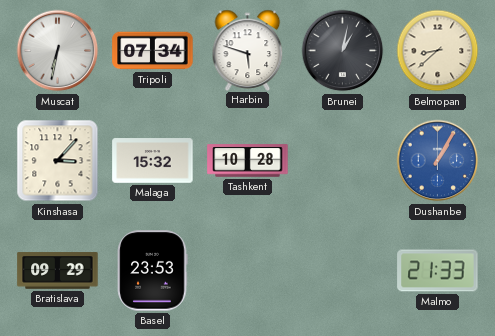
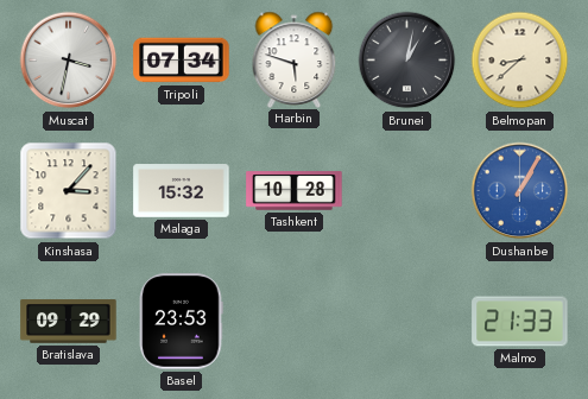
Muscat: 6:32 -> 3:32
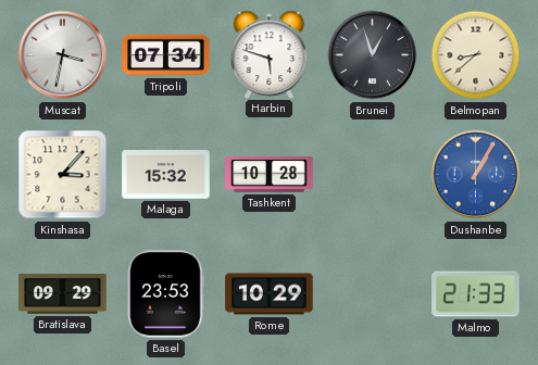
Brunei: 1:02 -> 12:57
Rome: none -> 10:29
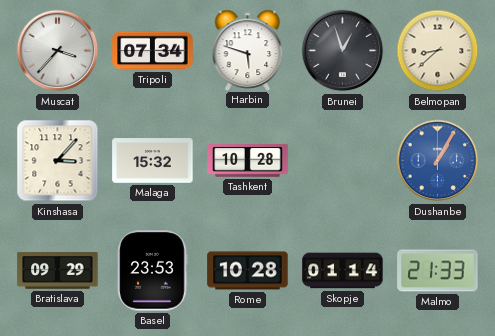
Muscat: 3:32 -> 3:37
Rome: 10:29 -> 10:28
Skopje: none -> 01:14
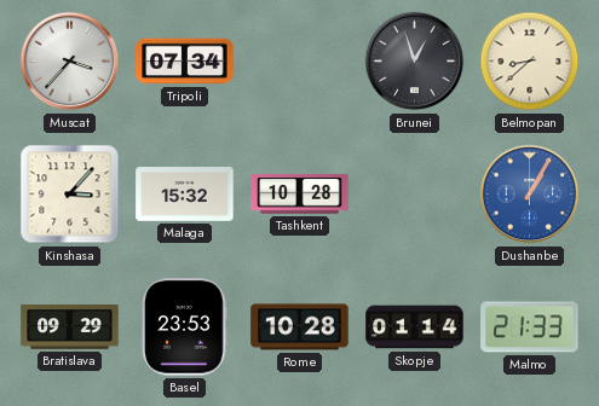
Harbin: 5:48 -> none
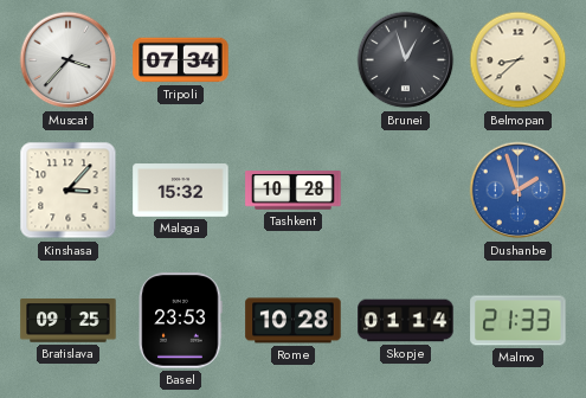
Dushanbe: 1:05 -> 1:57
Bratislava: 09:29 -> 09:25
